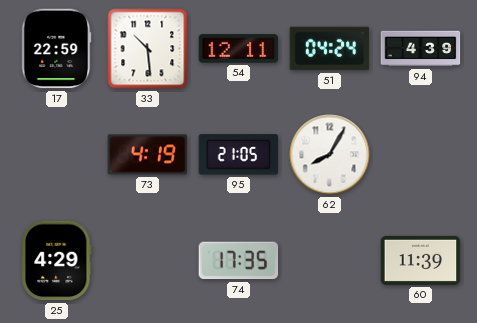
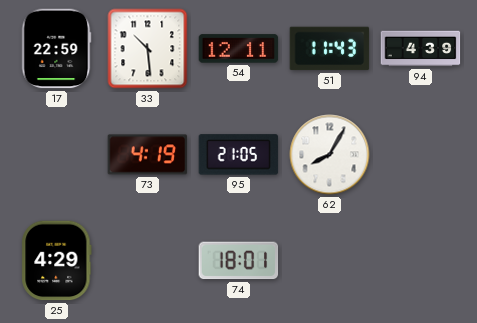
51: 04:24 -> 11:43
74: 17:35 -> 18:01
60: 11:39 -> none
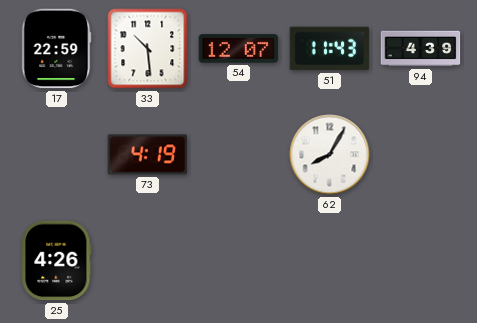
54: 12:11 -> 12:07
95: 21:05 -> none
25: 4:29 -> 4:26
74: 18:01 -> none
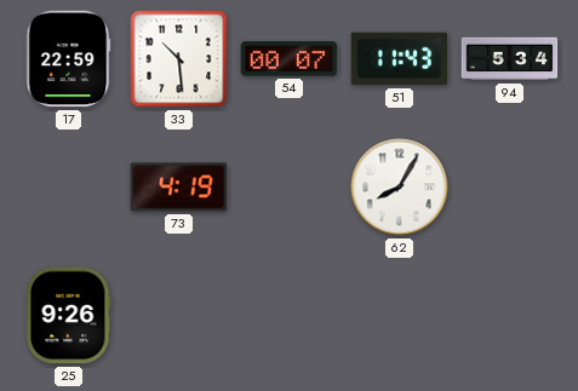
54: 12:07 -> 00:07
94: 4:39 -> 5:34
25: 4:26 -> 9:26
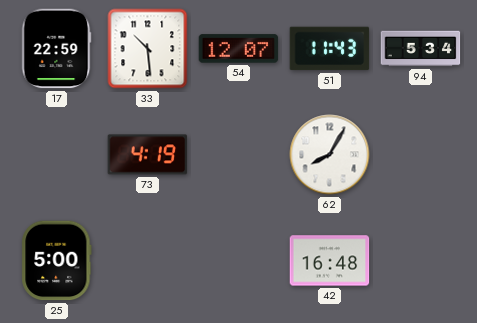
54: 00:07 -> 12:07
25: 9:26 -> 5:00
42: none -> 16:48
